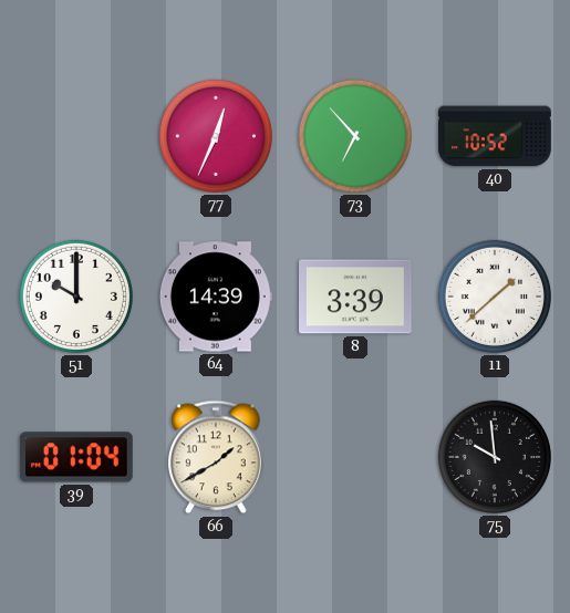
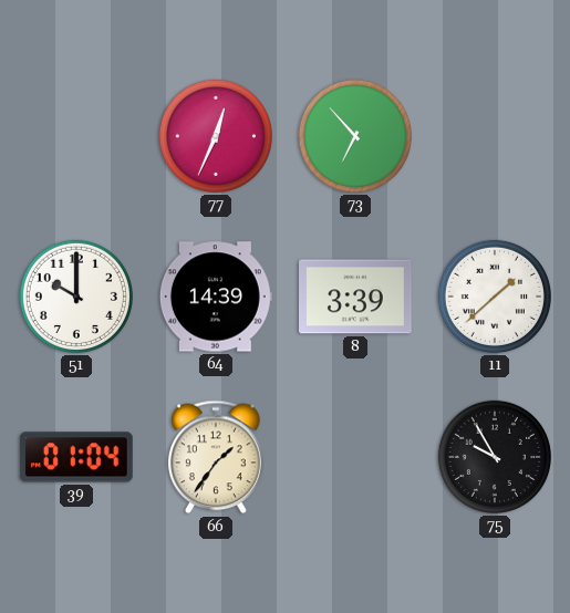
40: 10:52 -> none
66: 1:40 -> 1:36
75: 9:59 -> 9:55
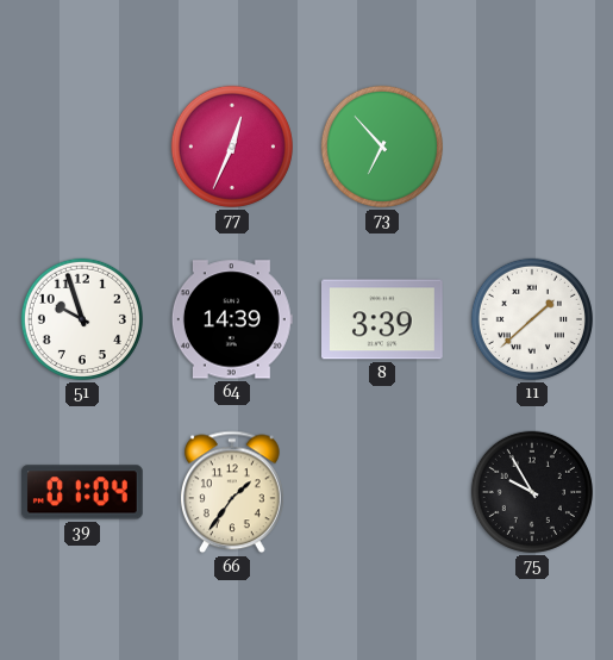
51: 10:00 -> 9:57
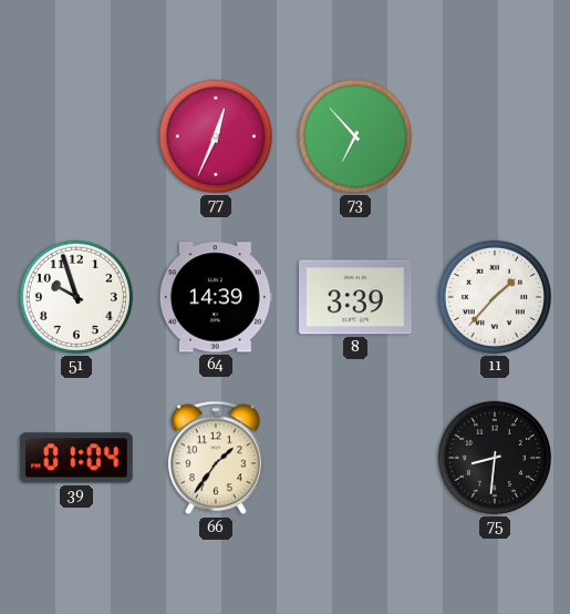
11: 1:38 -> 1:37
75: 9:55 -> 8:31
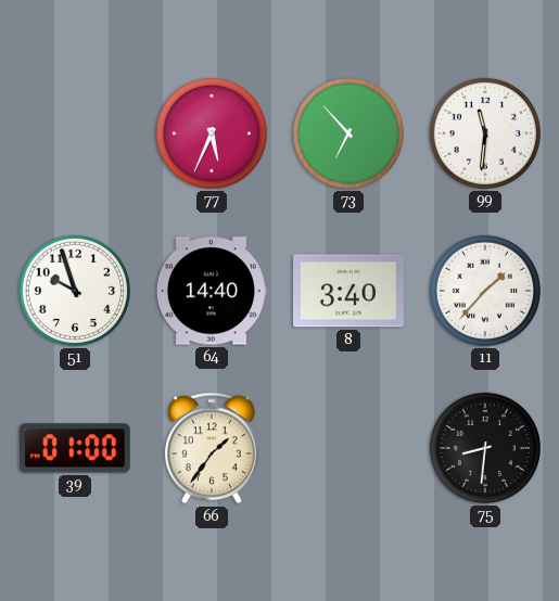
77: 12:34 -> 5:34
99: none -> 11:31
64: 14:39 -> 14:40
8: 3:39 -> 3:40
39: 01:04 -> 01:00
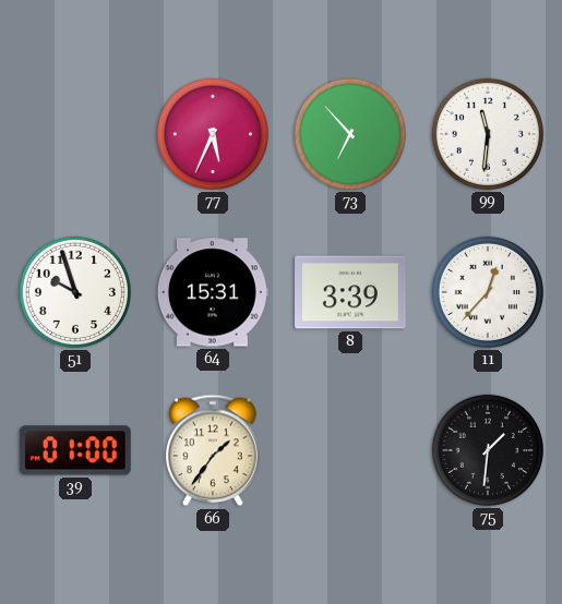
64: 14:40 -> 15:31
8: 3:40 -> 3:39
11: 1:37 -> 12:37
75: 8:31 -> 1:31
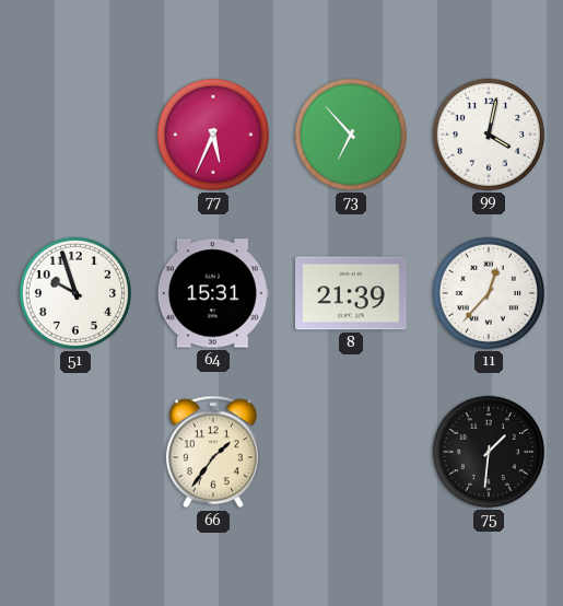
99: 11:31 -> 4:02
8: 3:39 -> 21:39
39: 01:00 -> none
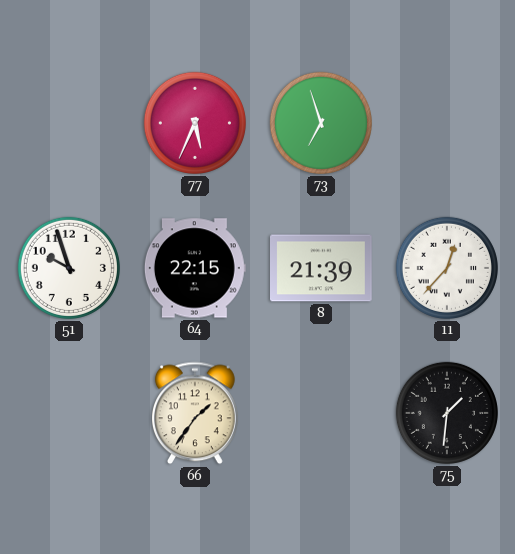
73: 6:53 -> 6:57
99: 4:02 -> none
64: 15:31 -> 22:15
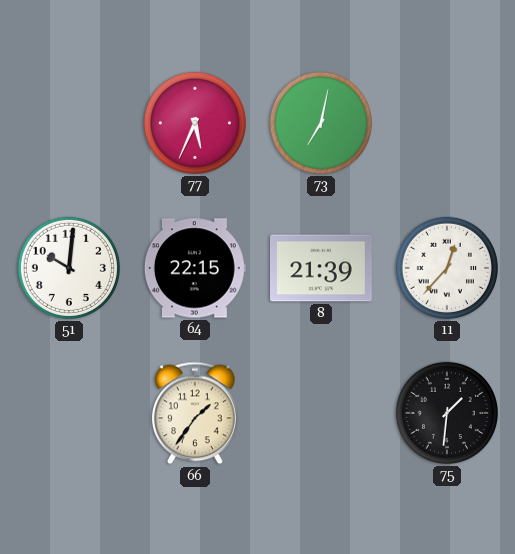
73: 6:57 -> 7:02
51: 9:57 -> 10:01
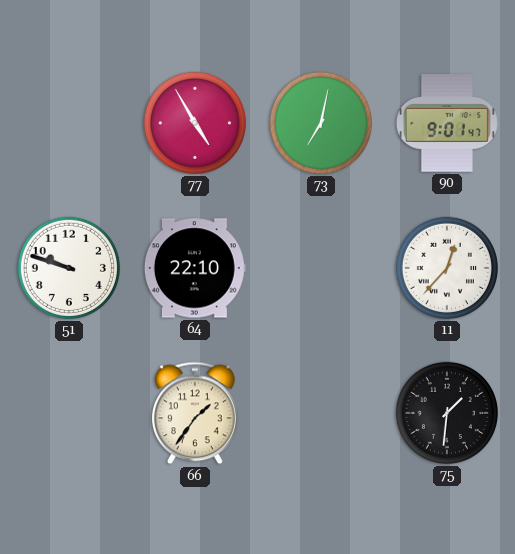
77: 5:34 -> 4:55
90: none -> 9:01
51: 10:01 -> 9:48
64: 22:15 -> 22:10
8: 21:39 -> none
